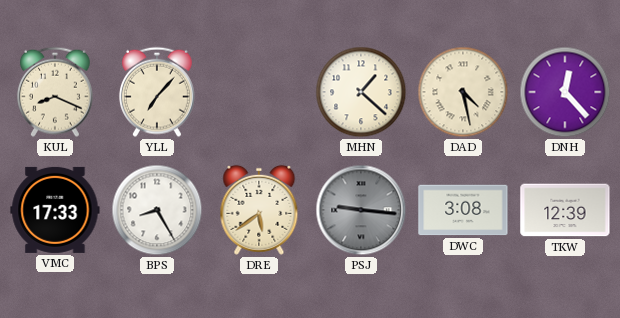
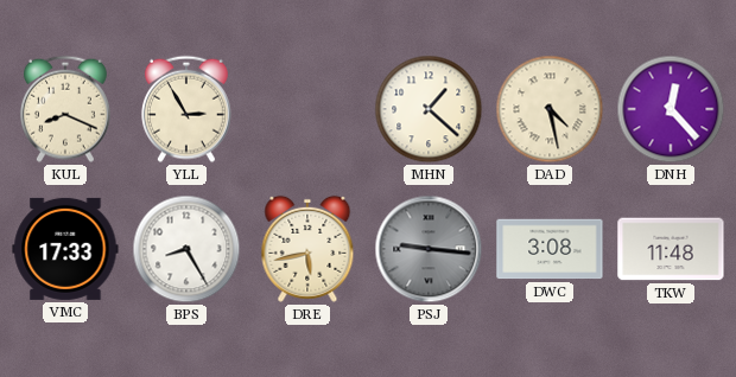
YLL: 7:07 -> 2:55
DRE: 5:39 -> 5:43
TKW: 12:39 -> 11:48
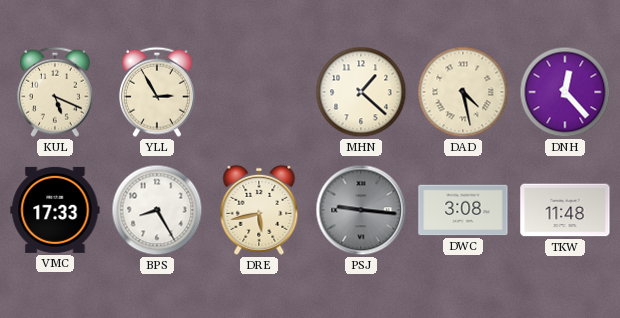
KUL: 8:19 -> 5:19
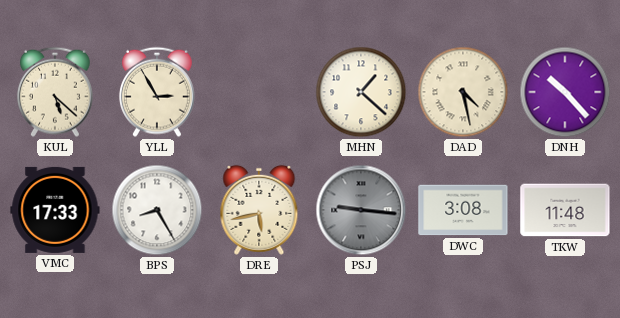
KUL: 5:19 -> 5:22
DNH: 12:23 -> 10:23
